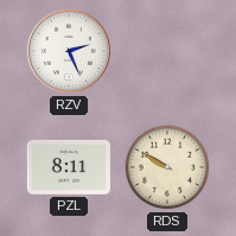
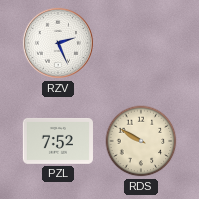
PZL: 8:11 -> 7:52
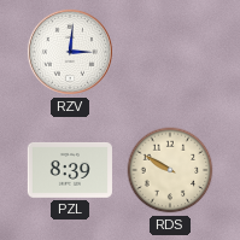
RZV: 2:26 -> 3:01
PZL: 7:52 -> 8:39
